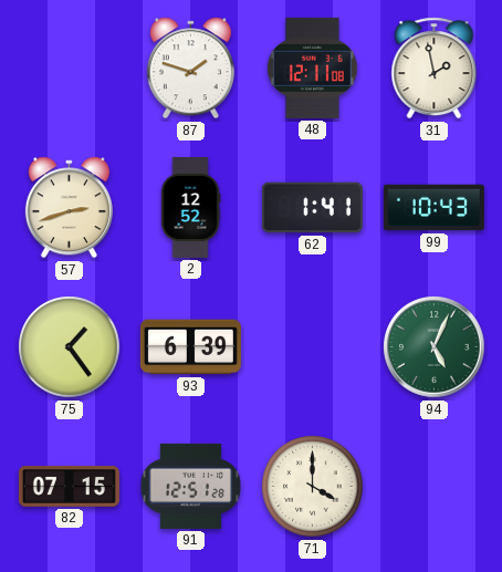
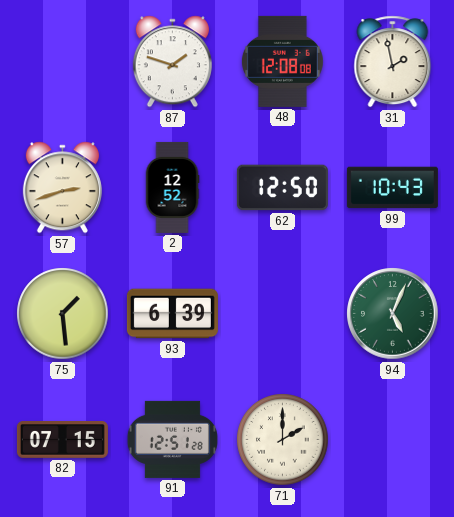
48: 12:11 -> 12:08
62: 1:41 -> 12:50
75: 1:24 -> 1:29
71: 4:00 -> 2:00
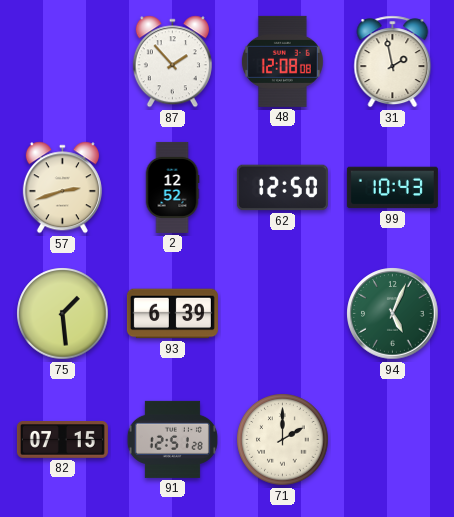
87: 1:48 -> 1:53
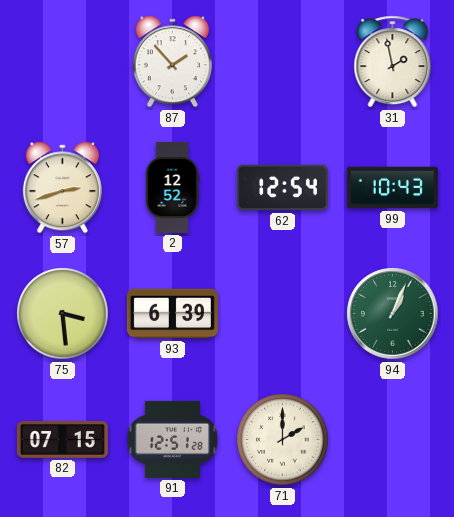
48: 12:08 -> none
62: 12:50 -> 12:54
75: 1:29 -> 3:29
94: 5:04 -> 1:04
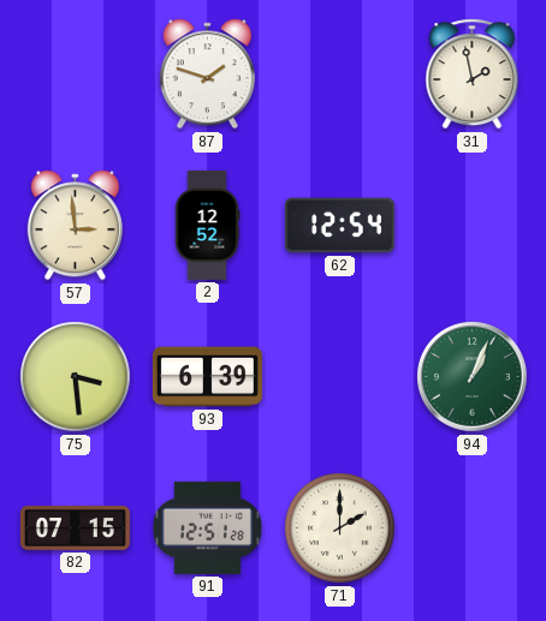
87: 1:53 -> 1:48
57: 2:42 -> 2:59
99: 10:43 -> none
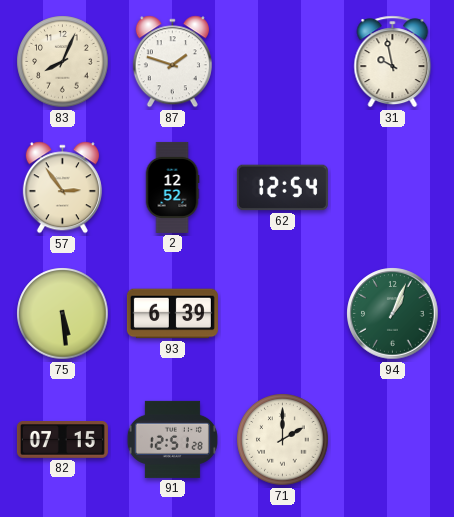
83: none -> 8:04
31: 1:58 -> 9:58
57: 2:59 -> 2:54
75: 3:29 -> 5:29
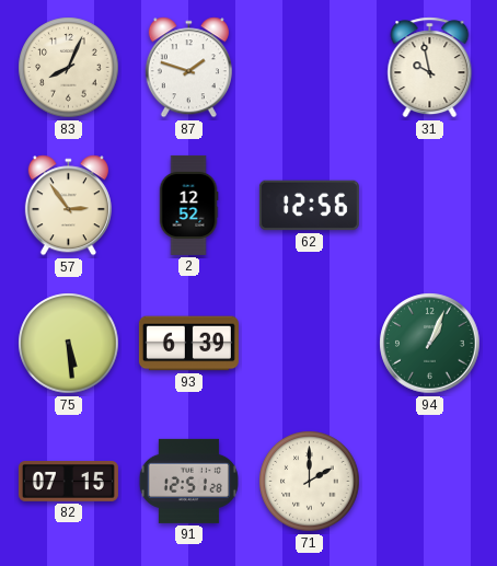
62: 12:54 -> 12:56
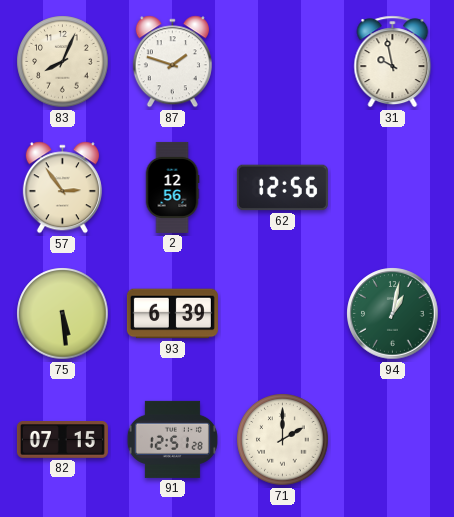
2: 12:52 -> 12:56
94: 1:04 -> 1:02
